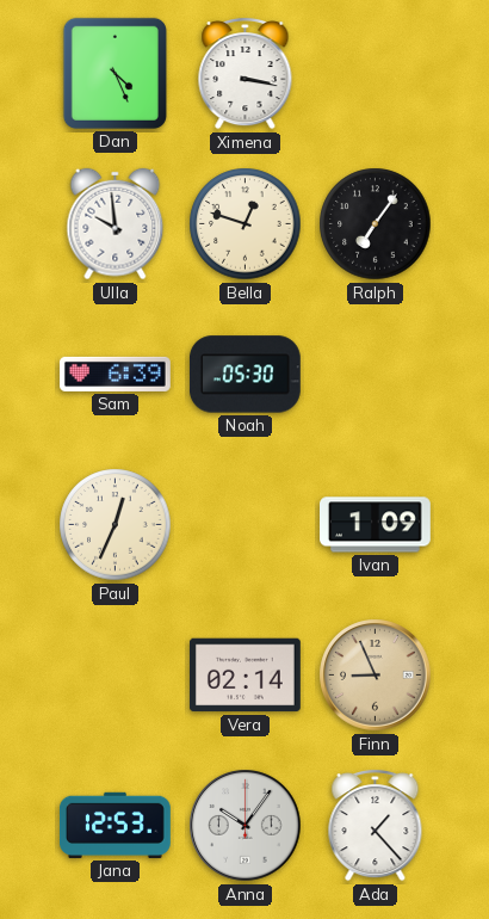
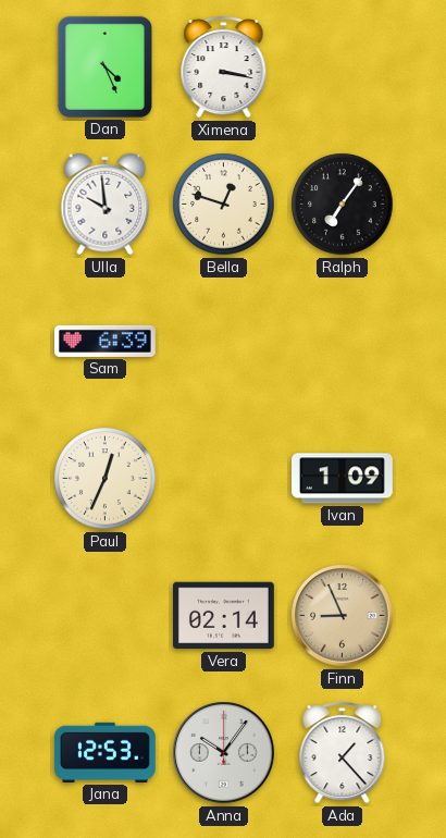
Noah: 05:30 -> none
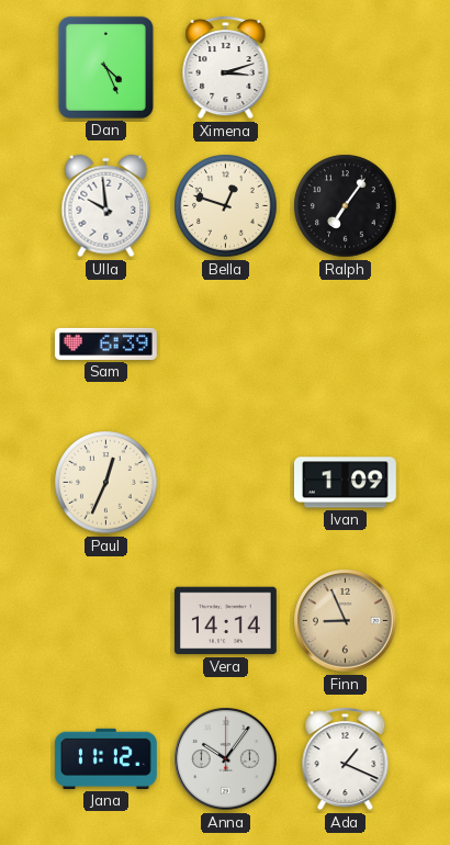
Ximena: 3:17 -> 3:12
Vera: 02:14 -> 14:14
Jana: 12:53 -> 11:12
Ada: 1:23 -> 1:19
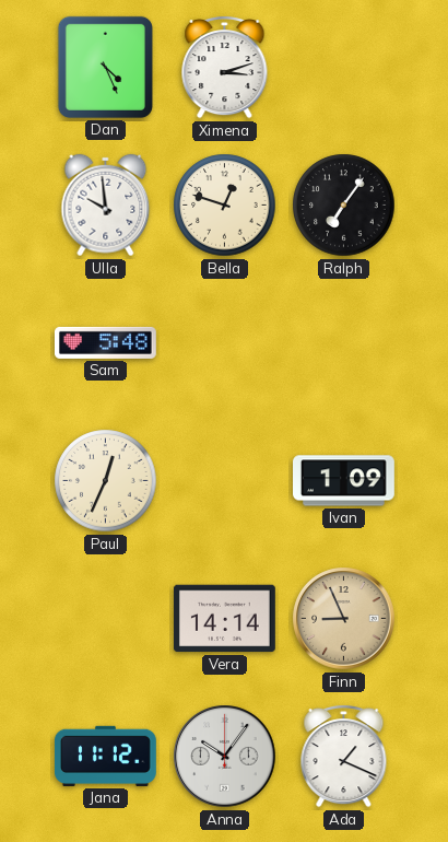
Sam: 6:39 -> 5:48
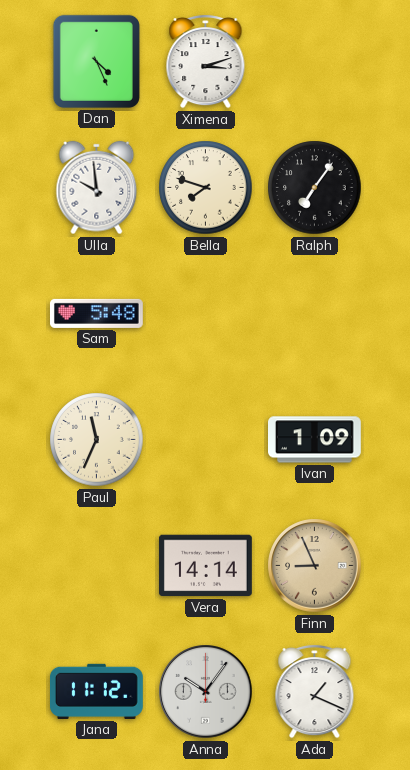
Bella: 12:48 -> 7:48
Paul: 12:34 -> 11:34
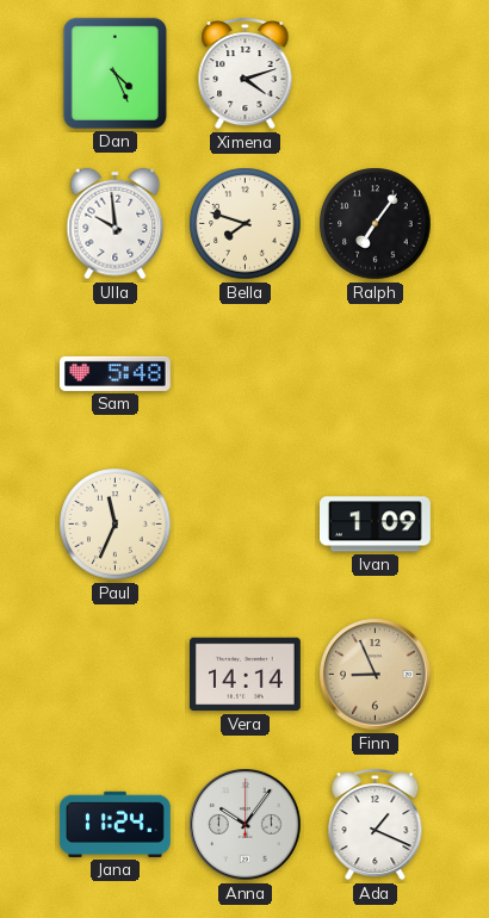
Ximena: 3:12 -> 4:12
Jana: 11:12 -> 11:24
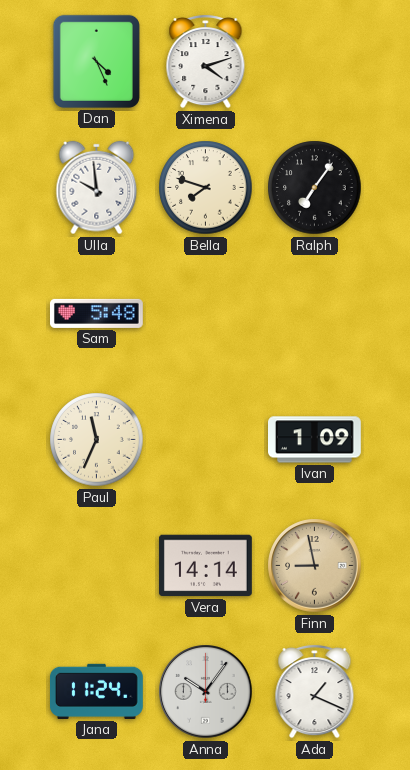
Finn: 8:56 -> 8:58
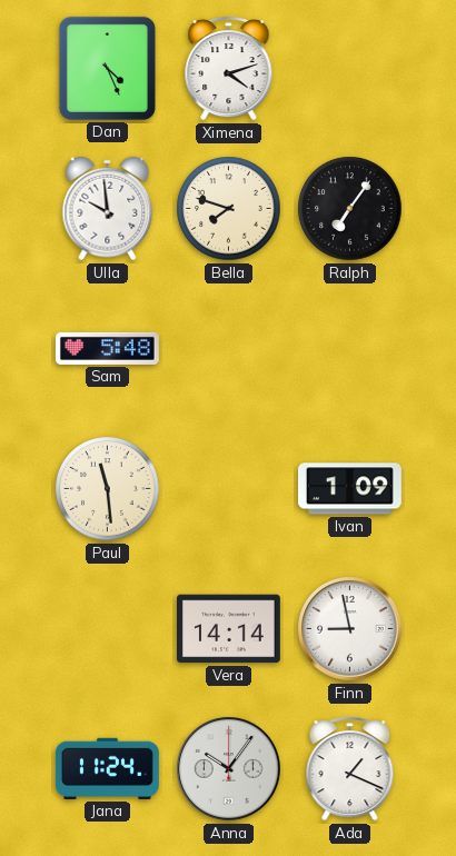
Paul: 11:34 -> 11:29
Finn dial: champagne -> white
